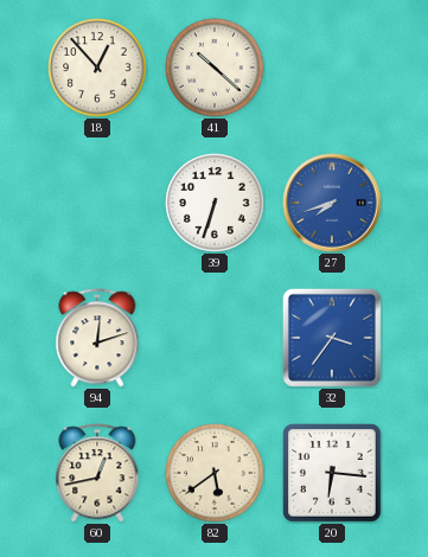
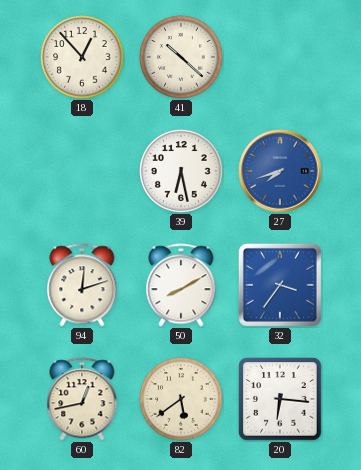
39: 6:33 -> 6:28
50: none -> 8:10
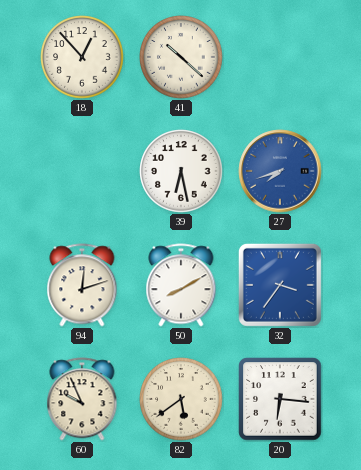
60: 12:43 -> 9:56
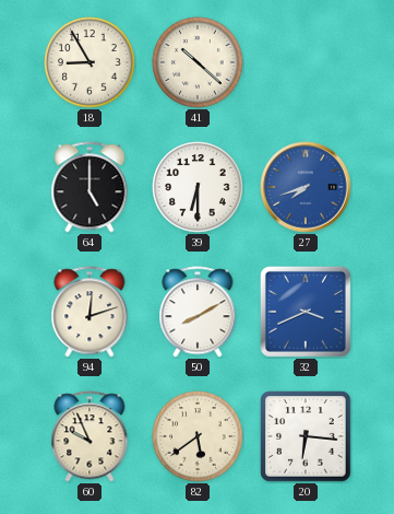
18: 12:53 -> 8:55
64: none -> 5:00
39: 6:28 -> 6:30
32: 3:36 -> 3:41
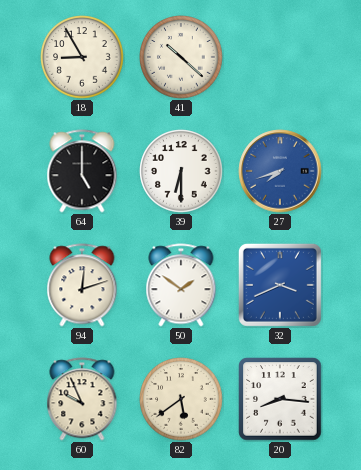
50: 8:10 -> 1:51
20: 6:16 -> 8:16
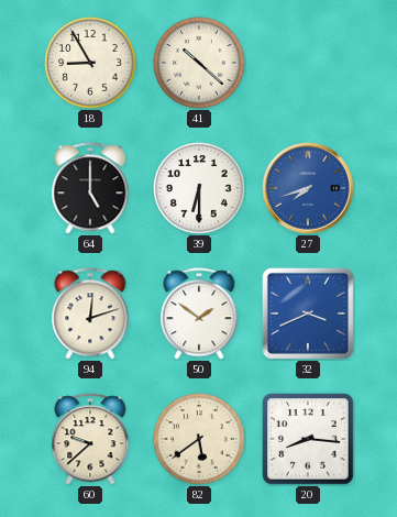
60: 9:56 -> 9:38
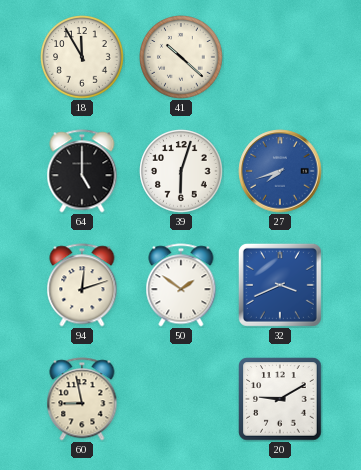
18: 8:55 -> 11:55
39: 6:30 -> 6:03
60: 9:38 -> 8:58
82: 5:39 -> none
20: 8:16 -> 9:10
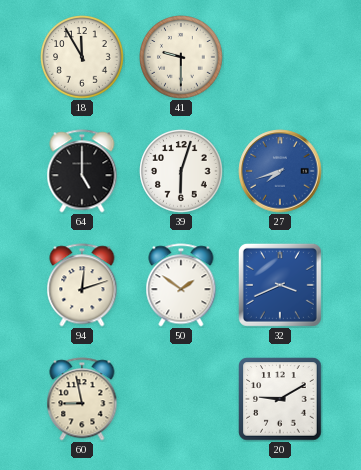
41: 10:22 -> 9:30
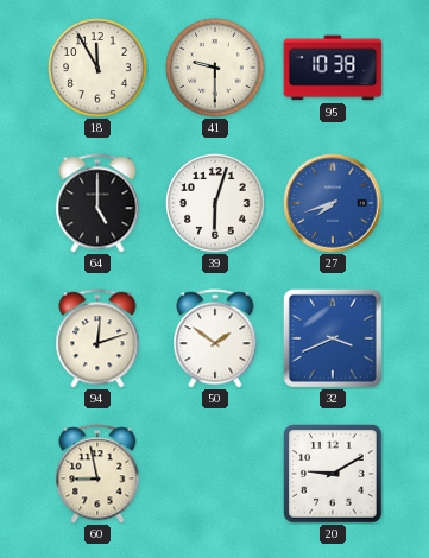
95: none -> 10:38
